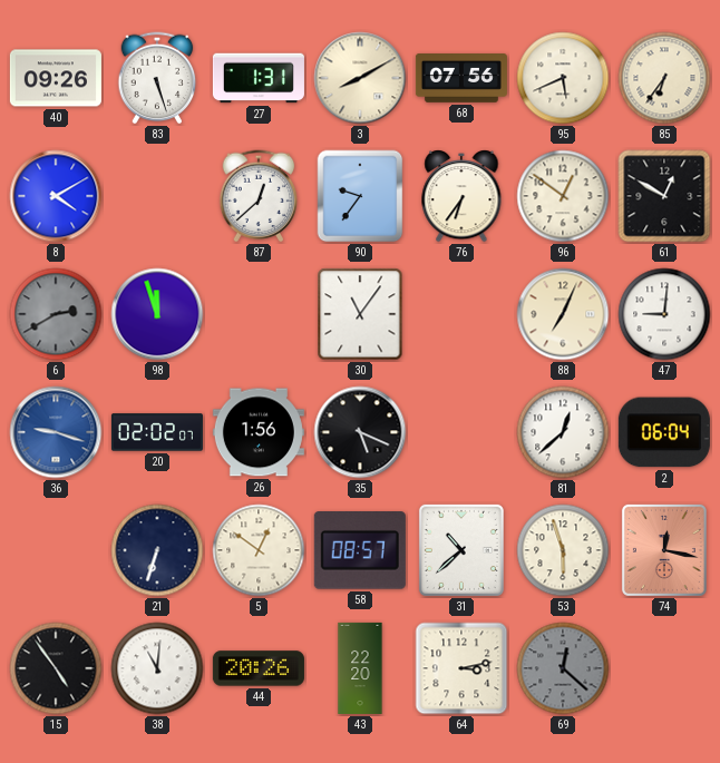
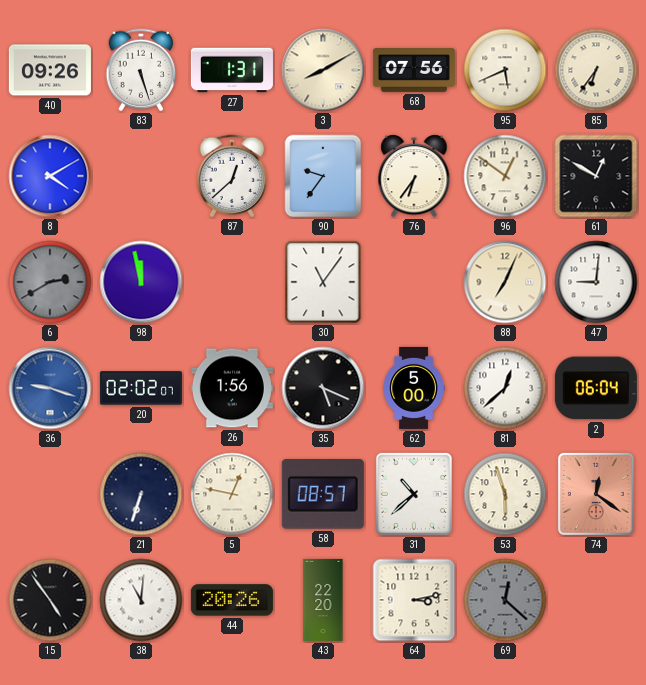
98: 11:57 -> 11:58
62: none -> 5:00
5: 12:51 -> 12:47
74: 12:17 -> 12:21
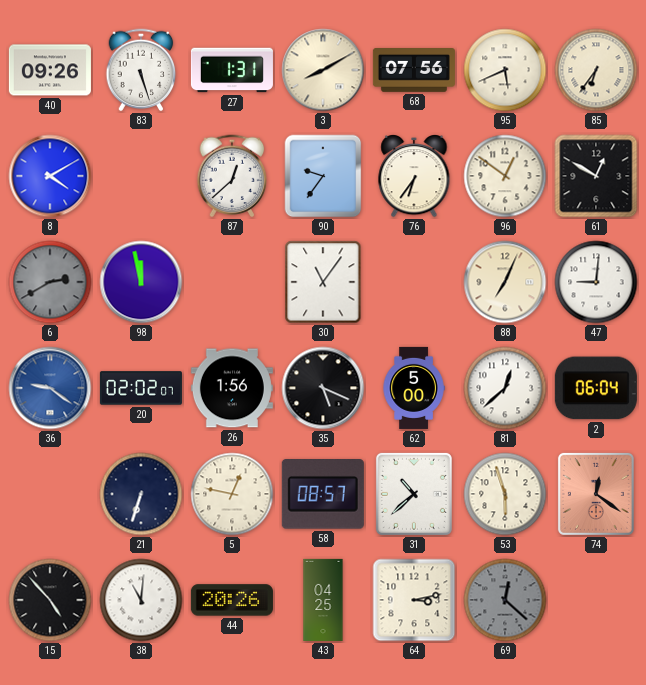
36: 9:18 -> 9:21
15: 4:54 -> 4:53
43: 22:20 -> 04:25
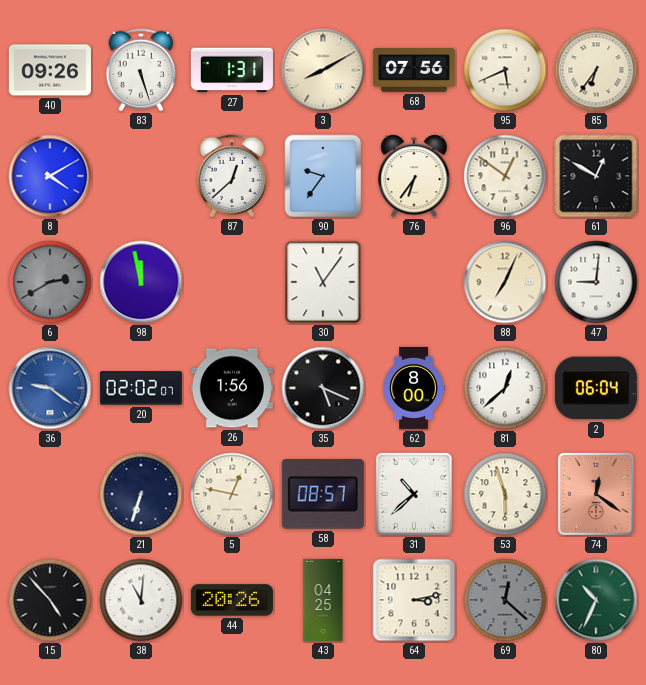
62: 5:00 -> 8:00
80: none -> 10:34
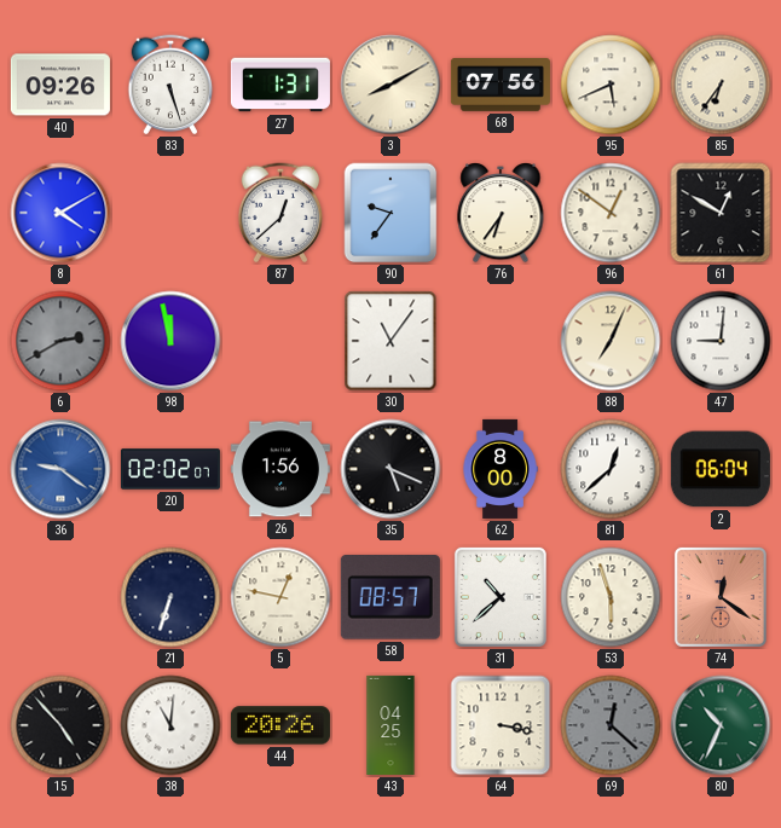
64: 3:13 -> 3:17
